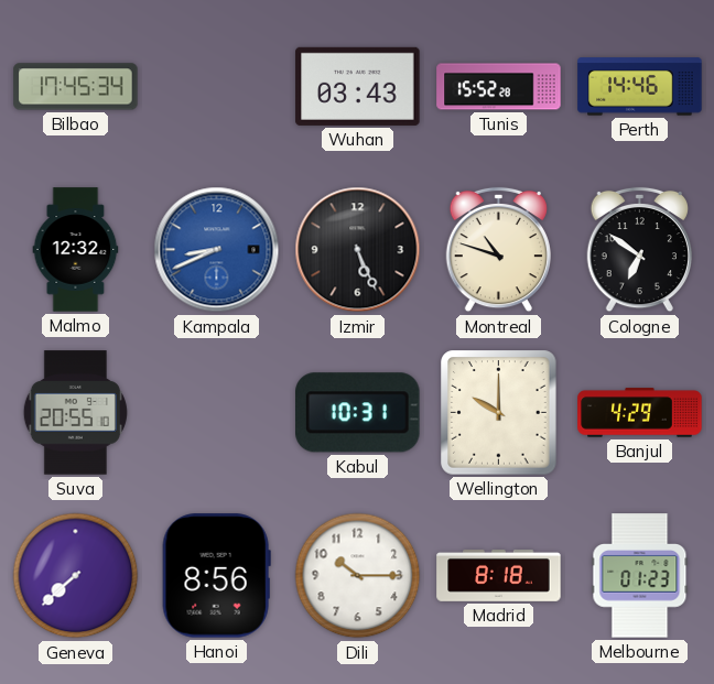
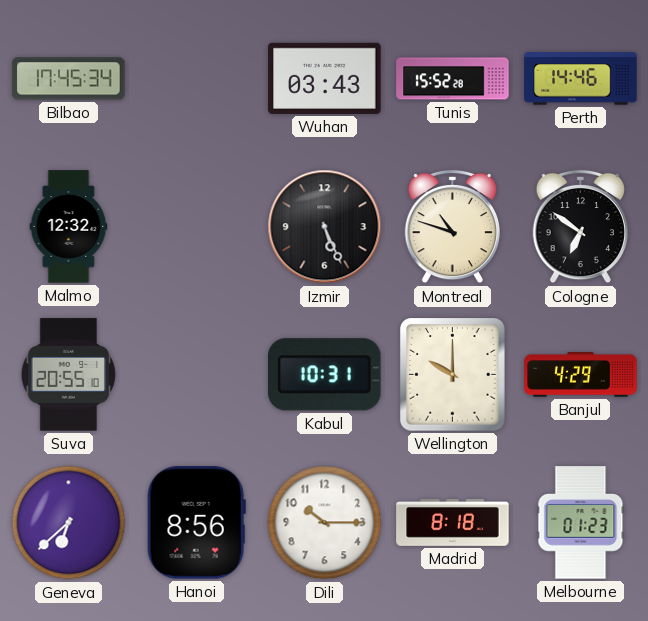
Kampala: 8:41 -> none
Geneva: 7:38 -> 6:38
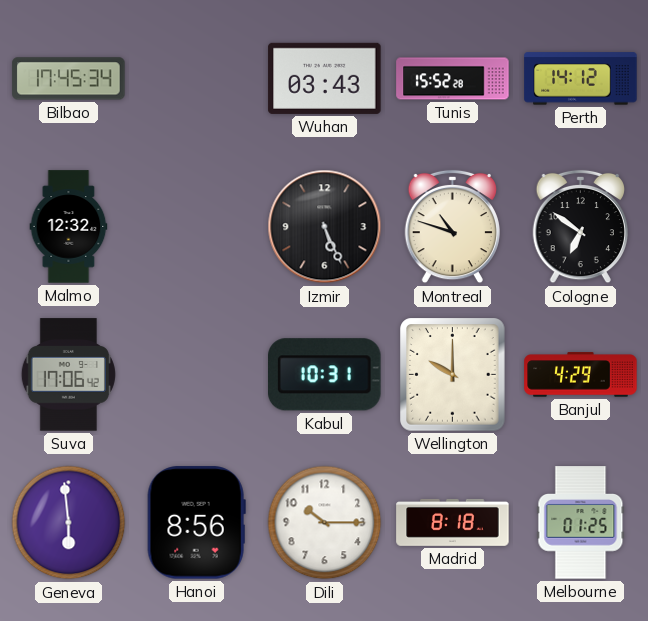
Perth: 14:46 -> 14:12
Suva: 20:55 -> 17:06
Geneva: 6:38 -> 5:59
Melbourne: 01:23 -> 01:25
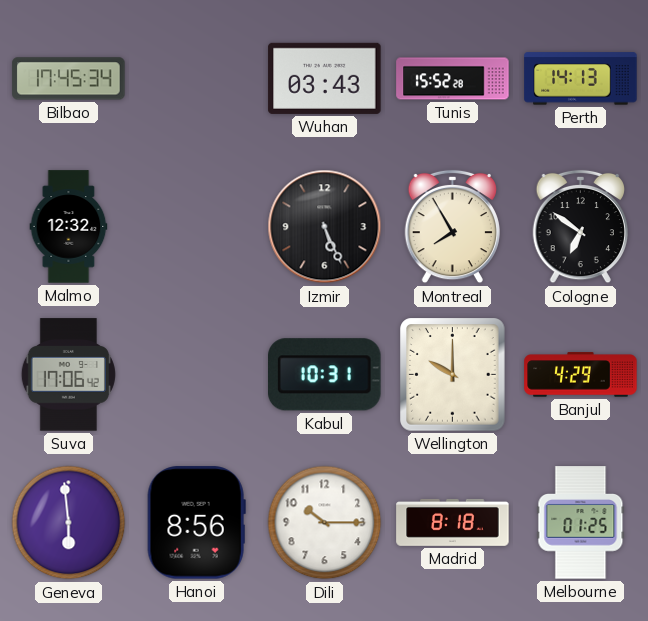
Perth: 14:12 -> 14:13
Montreal: 10:48 -> 7:55
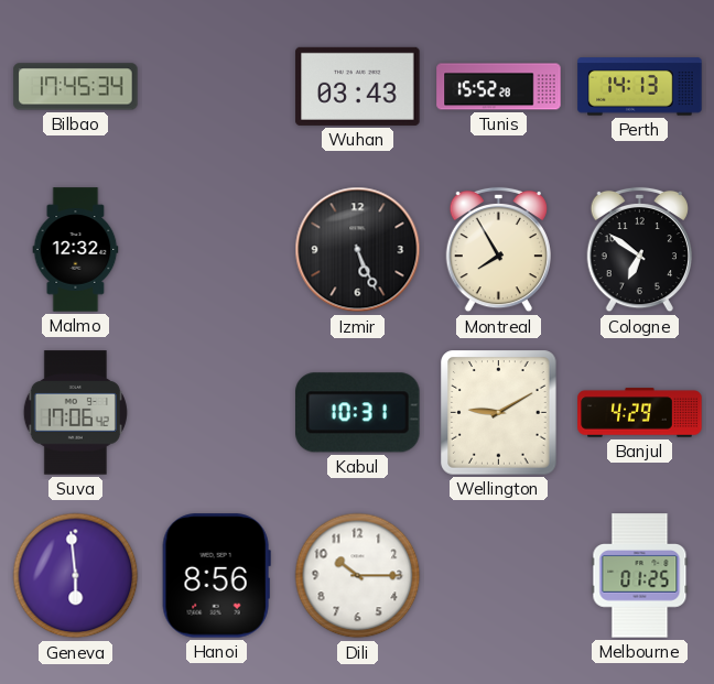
Wellington: 10:00 -> 9:10
Madrid: 8:18 -> none
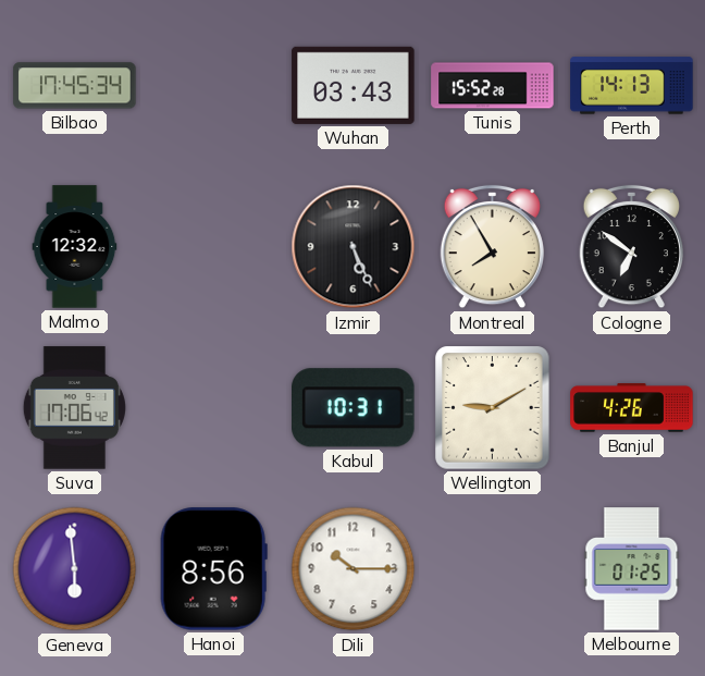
Banjul: 4:29 -> 4:26
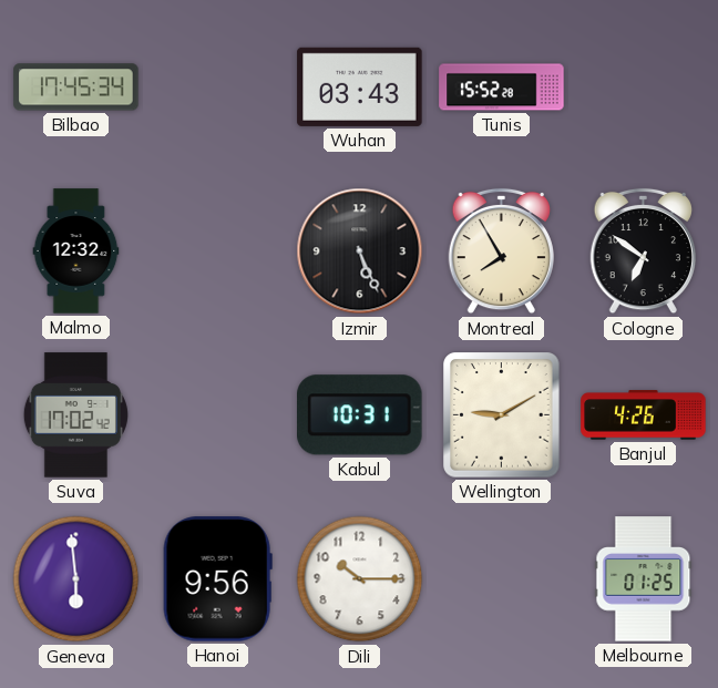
Perth: 14:13 -> none
Suva: 17:06 -> 17:02
Hanoi: 8:56 -> 9:56
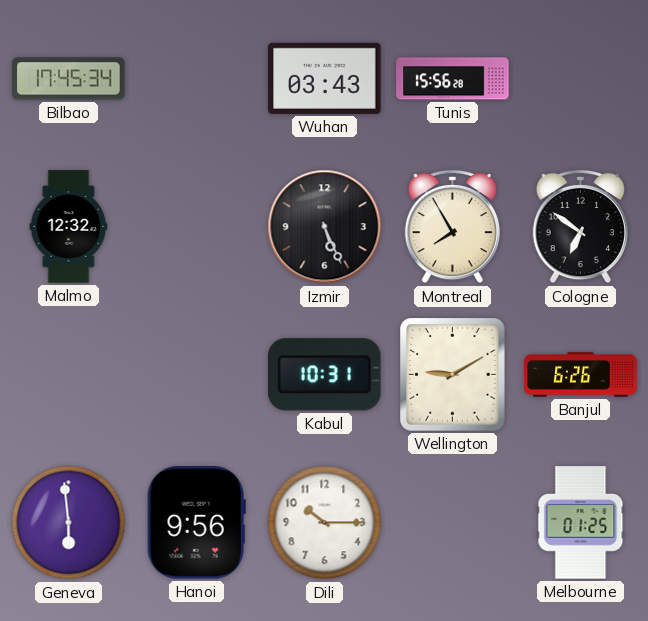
Tunis: 15:52 -> 15:56
Suva: 17:02 -> none
Banjul: 4:26 -> 6:26
